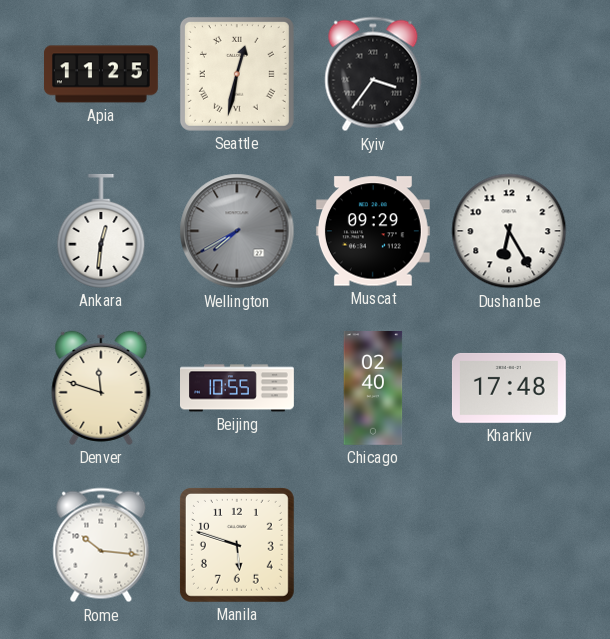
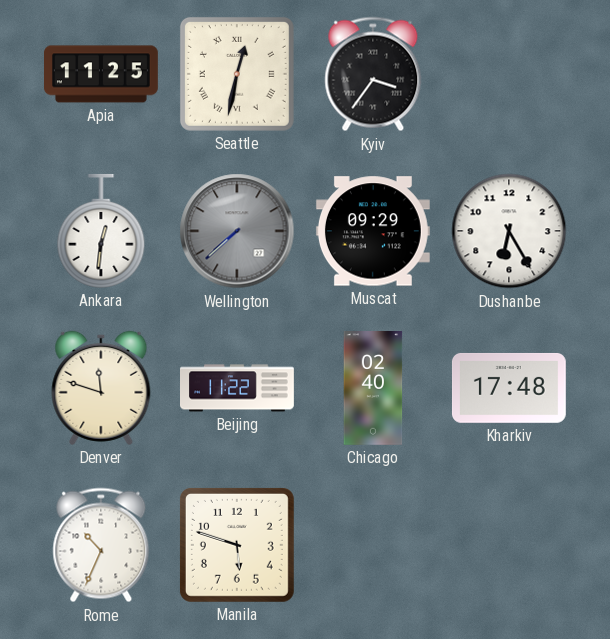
Wellington: 7:40 -> 7:38
Beijing: 10:55 -> 11:22
Rome: 10:16 -> 10:34
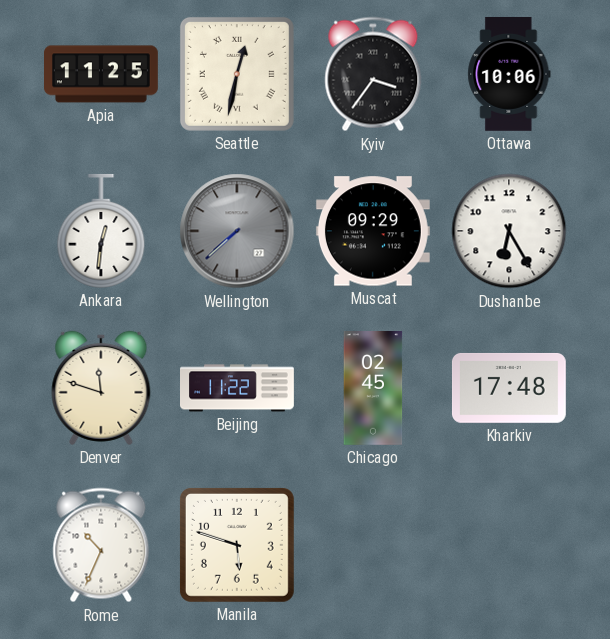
Ottawa: none -> 10:06
Chicago: 02:40 -> 02:45
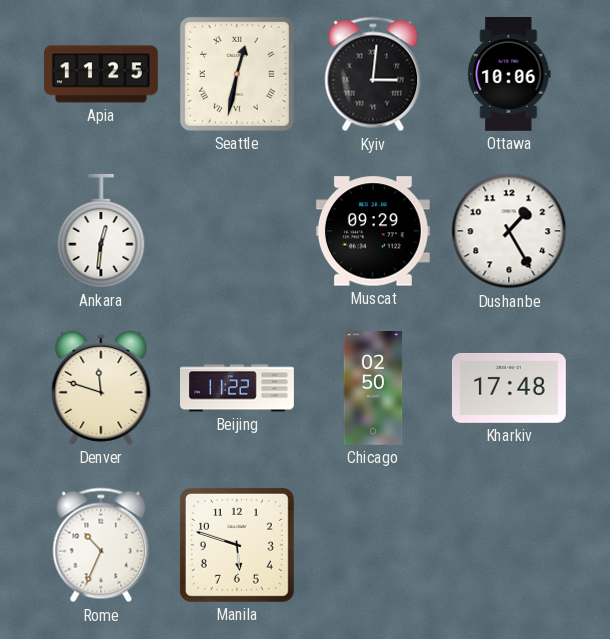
Kyiv: 3:36 -> 3:01
Wellington: 7:38 -> none
Dushanbe: 6:25 -> 1:25
Chicago: 02:45 -> 02:50
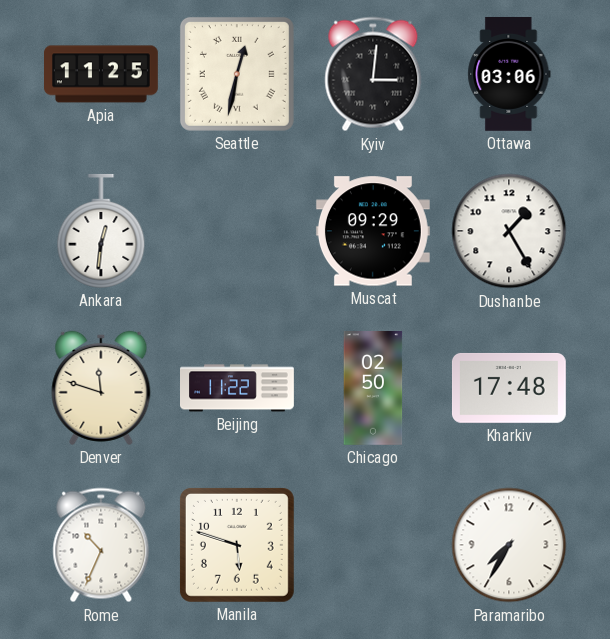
Ottawa: 10:06 -> 03:06
Paramaribo: none -> 7:35
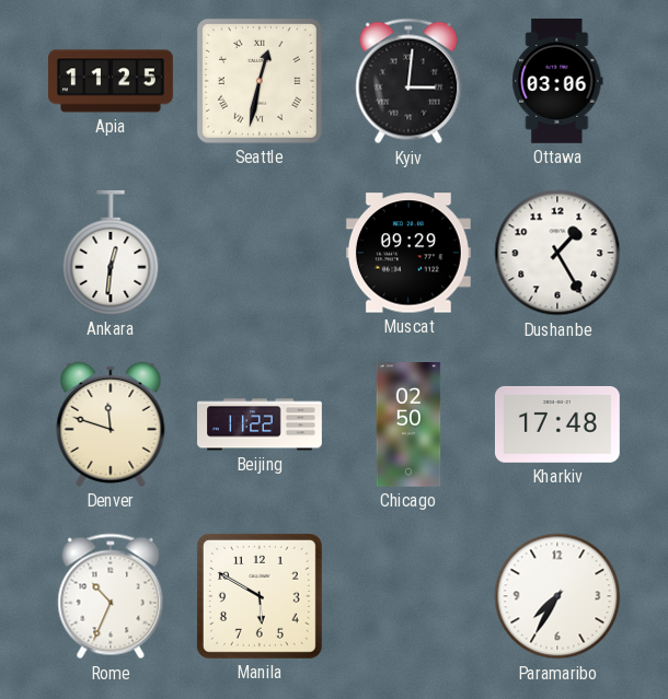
Manila: 5:48 -> 5:50
